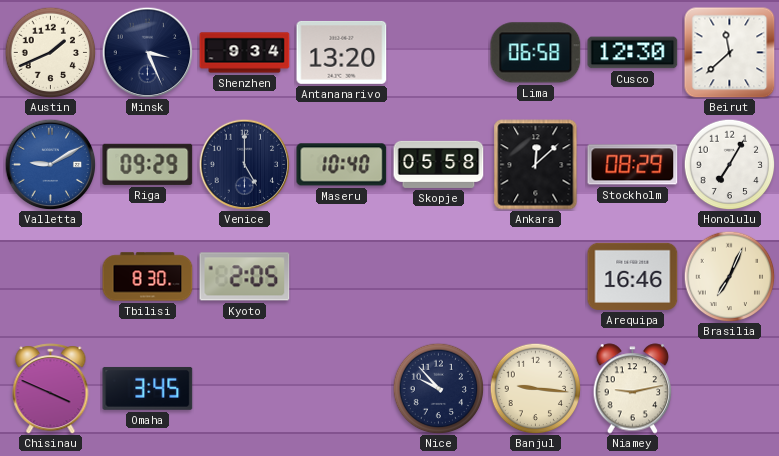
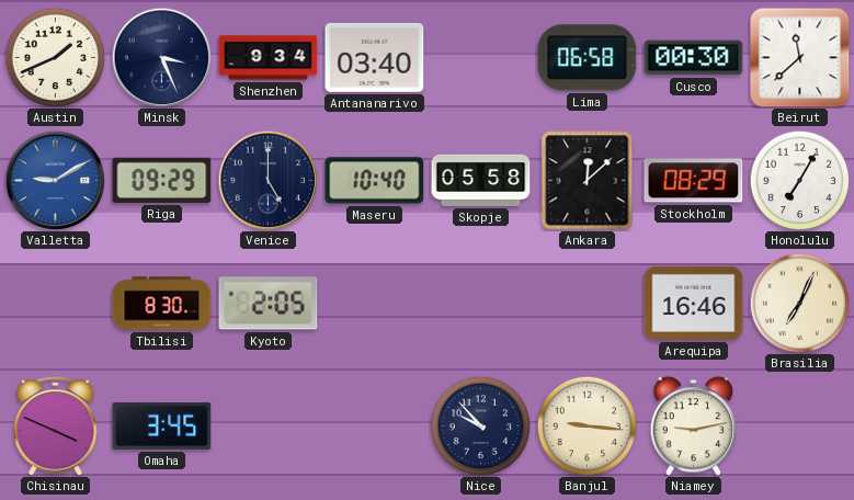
Antananarivo: 13:20 -> 03:40
Cusco: 12:30 -> 00:30
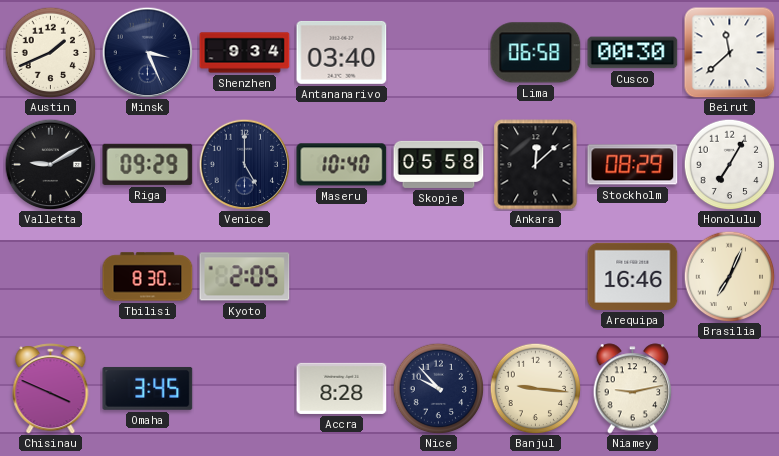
Valletta dial: blue -> black
Accra: none -> 8:28
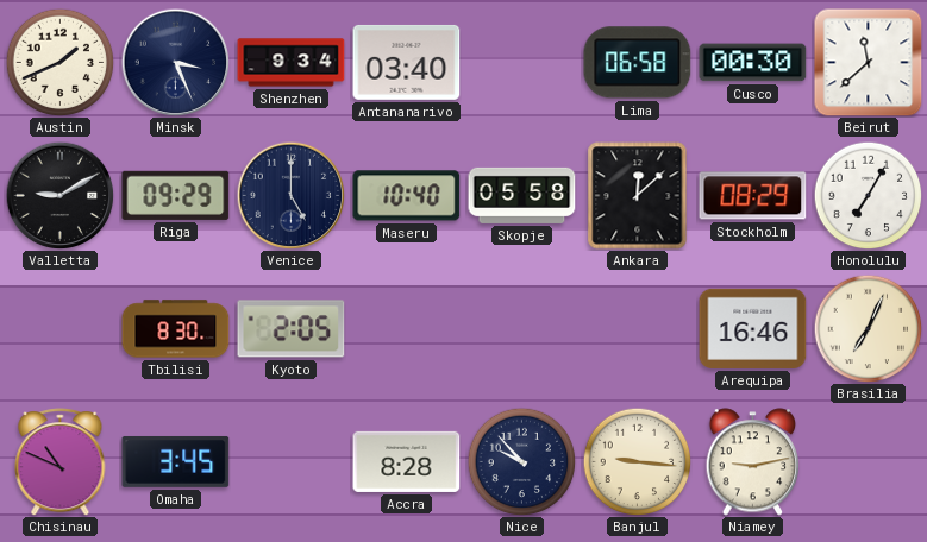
Chisinau: 3:49 -> 10:49
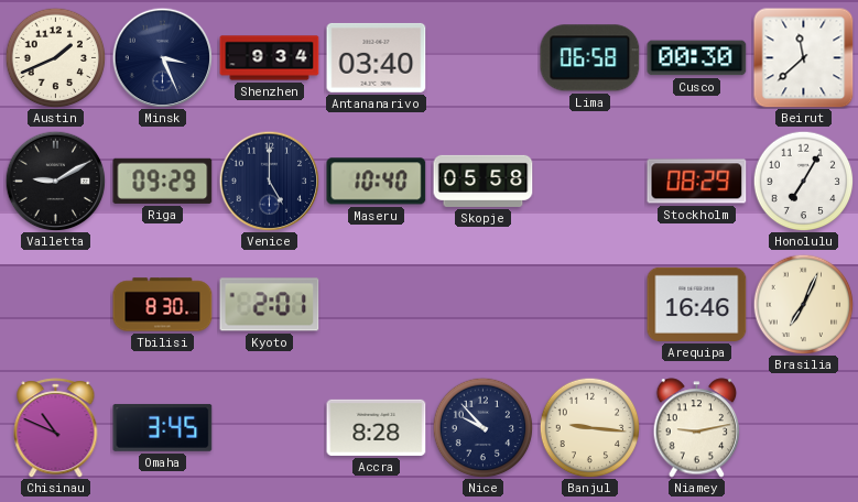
Ankara: 12:08 -> none
Kyoto: 2:05 -> 2:01
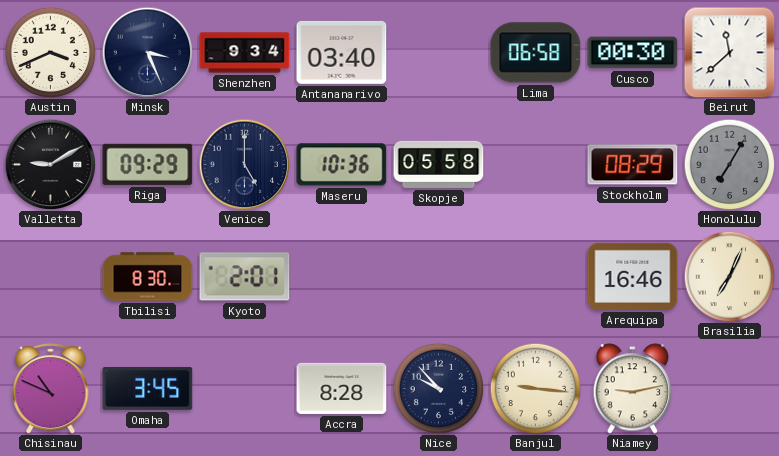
Austin: 1:41 -> 3:41
Maseru: 10:40 -> 10:36
Honolulu dial: white -> grey
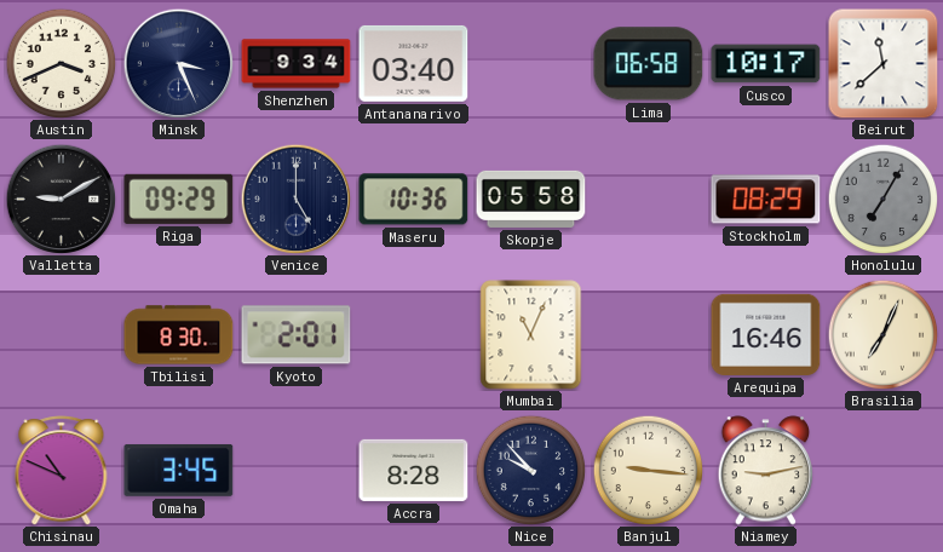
Cusco: 00:30 -> 10:17
Mumbai: none -> 11:04
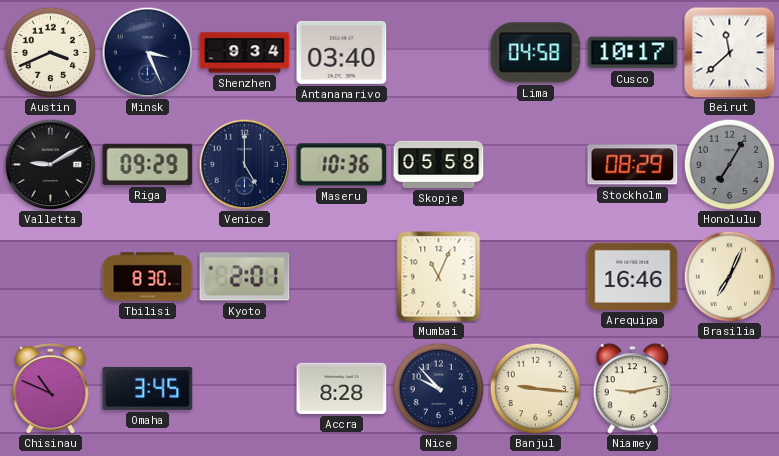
Lima: 06:58 -> 04:58
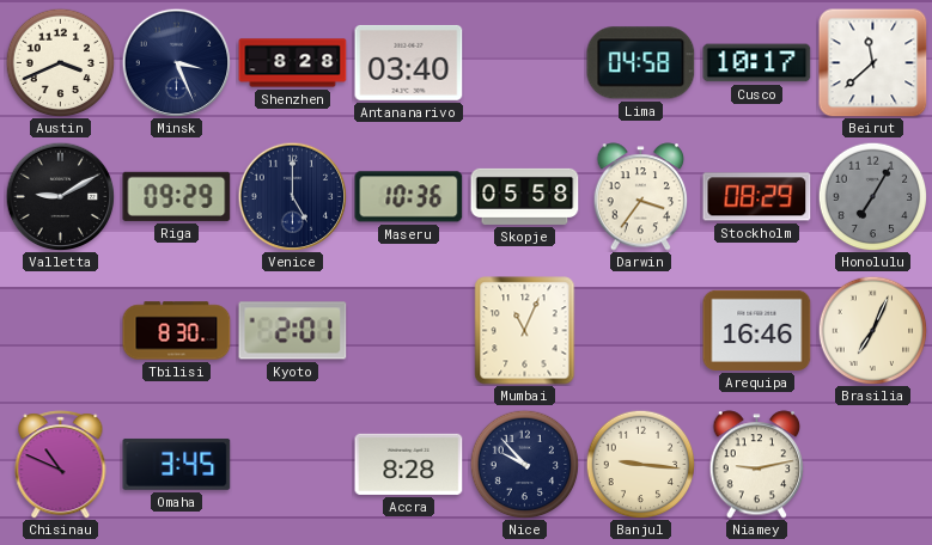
Shenzhen: 9:34 -> 8:28
Darwin: none -> 3:36
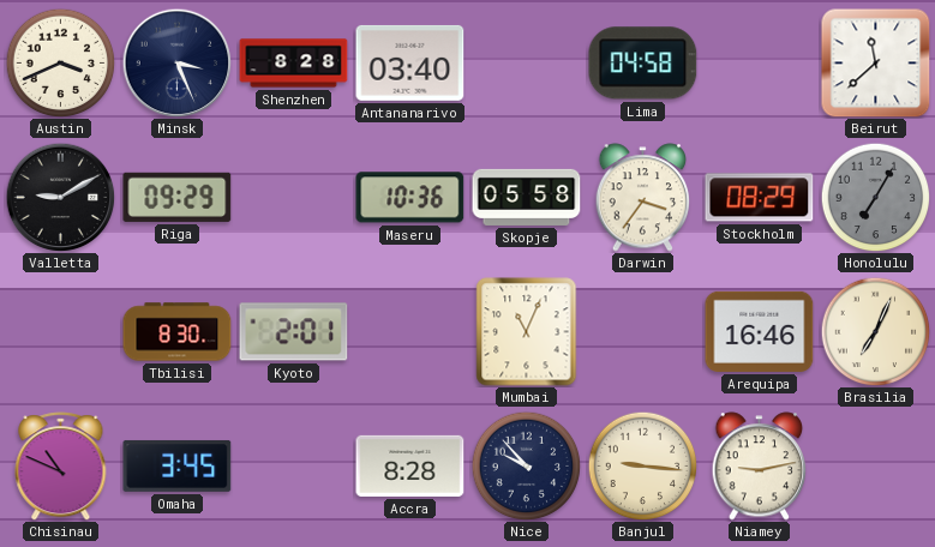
Cusco: 10:17 -> none
Venice: 5:00 -> none
